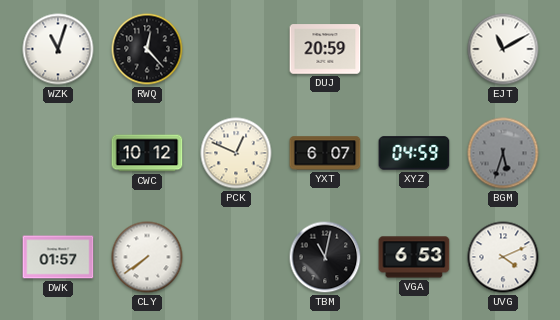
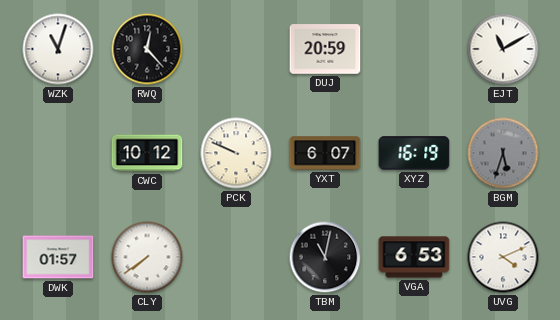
PCK: 12:49 -> 9:49
XYZ: 04:59 -> 16:19
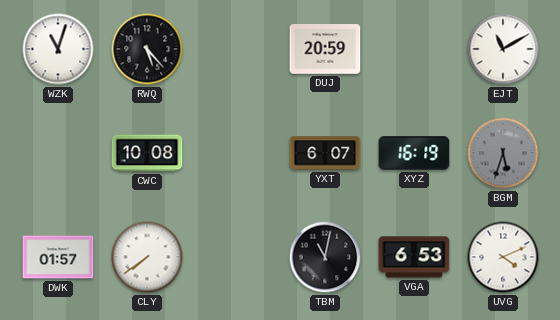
RWQ: 12:23 -> 5:23
CWC: 10:12 -> 10:08
PCK: 9:49 -> none
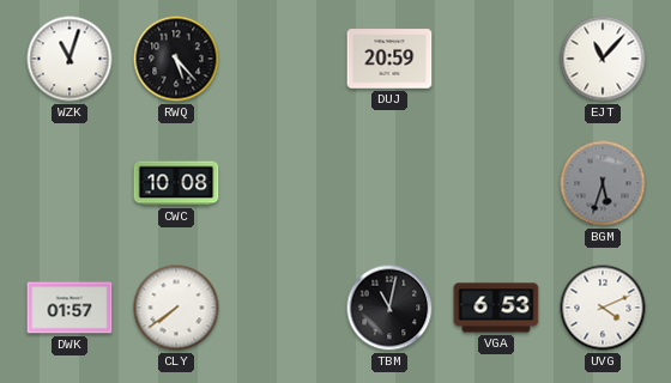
EJT: 11:10 -> 11:07
YXT: 6:07 -> none
XYZ: 16:19 -> none
